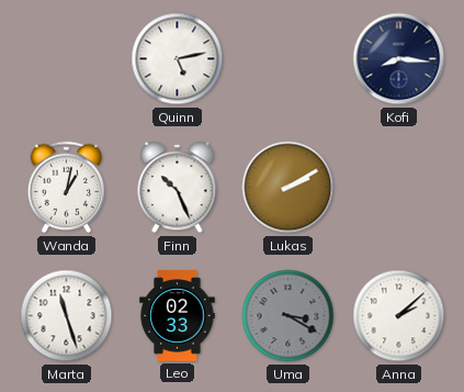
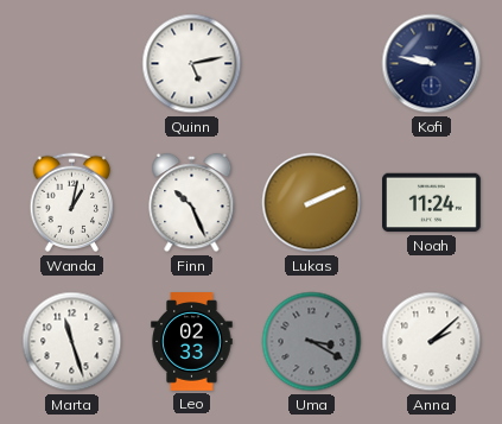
Kofi: 8:16 -> 9:47
Lukas: 2:10 -> 2:11
Noah: none -> 11:24
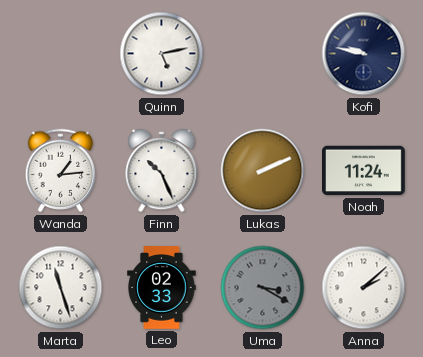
Wanda: 1:02 -> 1:14
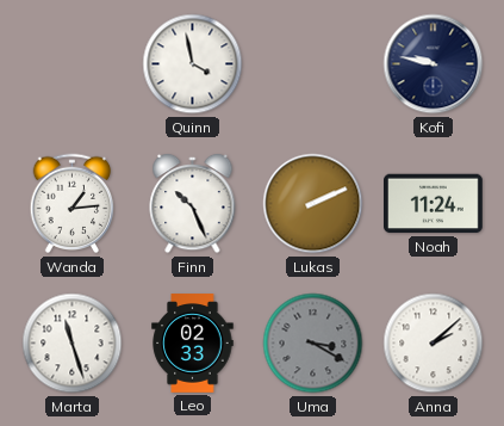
Quinn: 5:13 -> 3:58
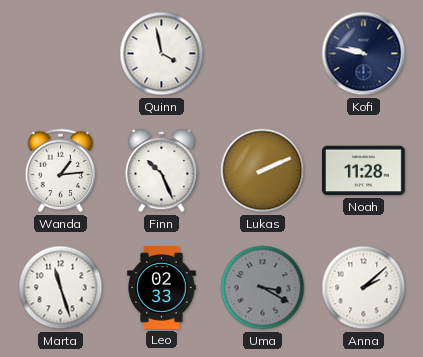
Noah: 11:24 -> 11:28
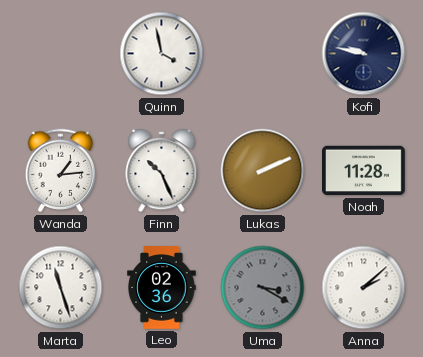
Leo: 02:33 -> 02:36
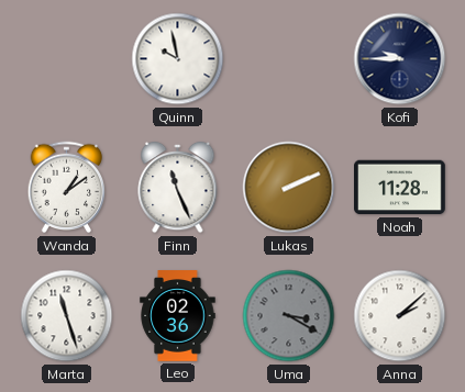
Quinn: 3:58 -> 9:58
Kofi: 9:47 -> 9:45
Wanda: 1:14 -> 1:09
Finn: 10:26 -> 11:26
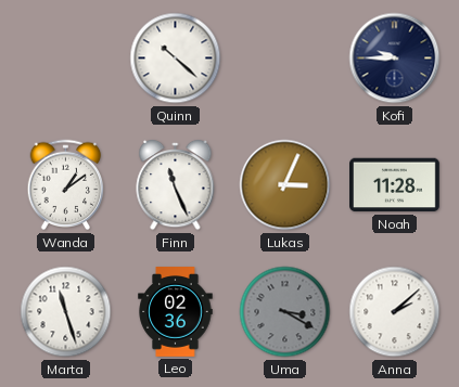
Quinn: 9:58 -> 10:22
Lukas: 2:11 -> 3:04
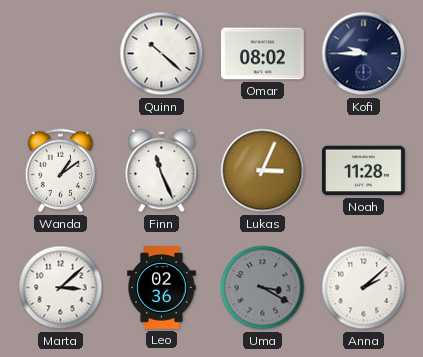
Omar: none -> 08:02
Marta: 11:27 -> 3:08
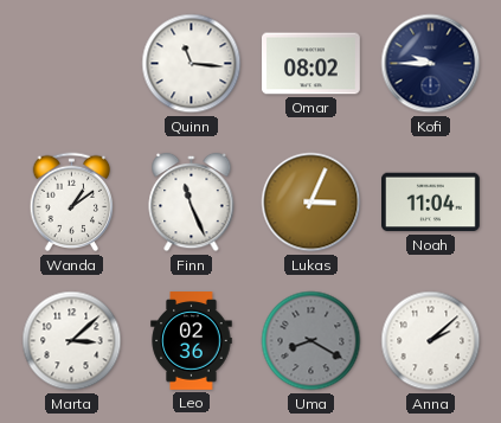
Quinn: 10:22 -> 11:16
Noah: 11:28 -> 11:04
Uma: 3:20 -> 8:20
